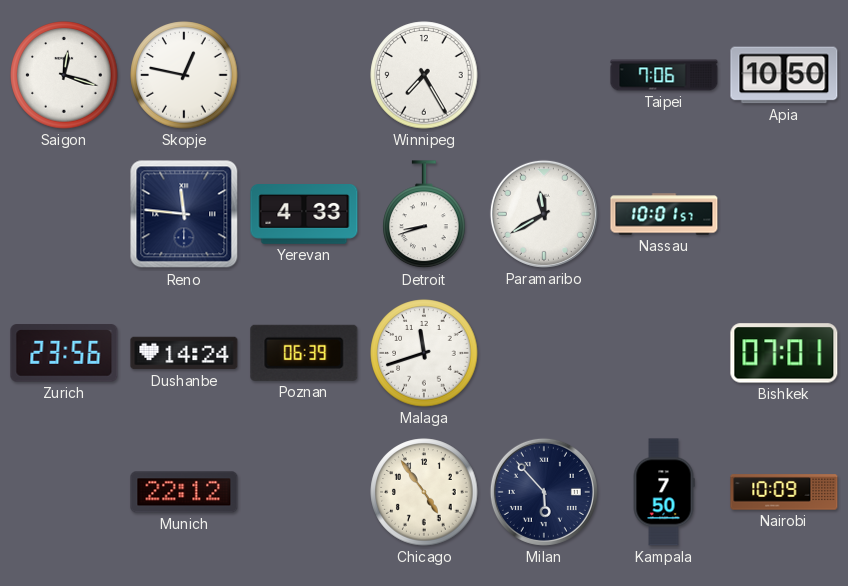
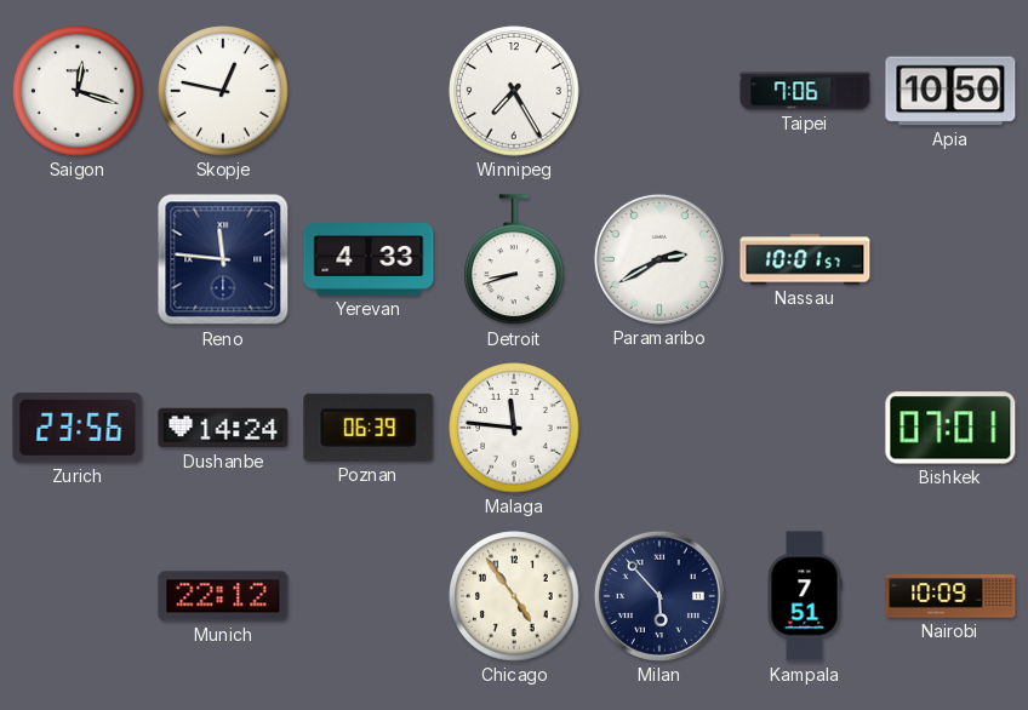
Paramaribo: 11:40 -> 2:40
Malaga: 11:42 -> 11:46
Kampala: 7:50 -> 7:51
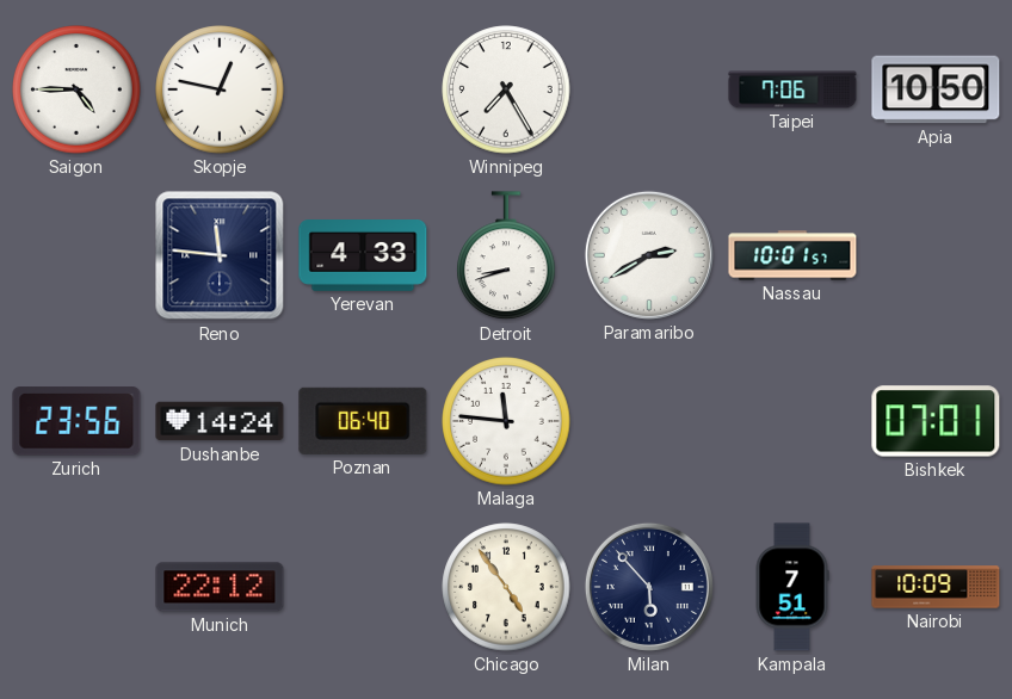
Saigon: 12:18 -> 4:45
Poznan: 06:39 -> 06:40
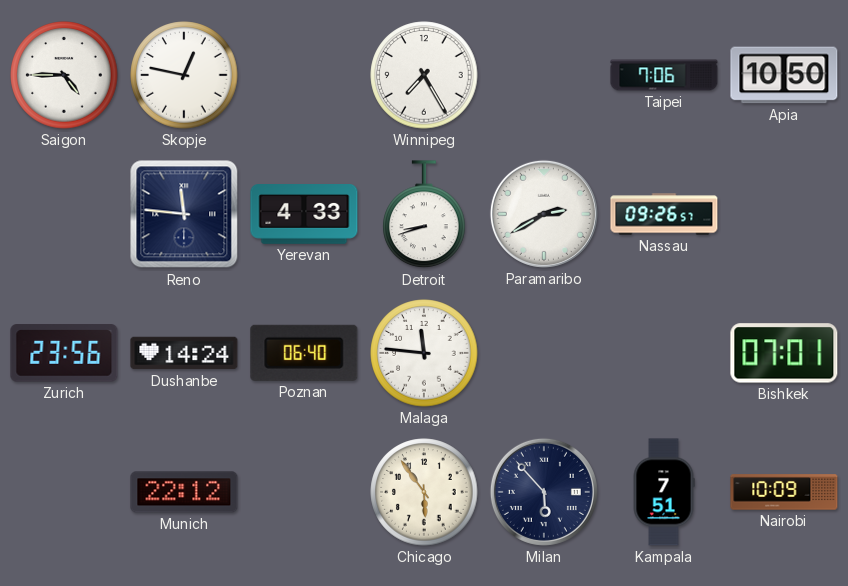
Nassau: 10:01 -> 09:26
Chicago: 4:54 -> 5:54
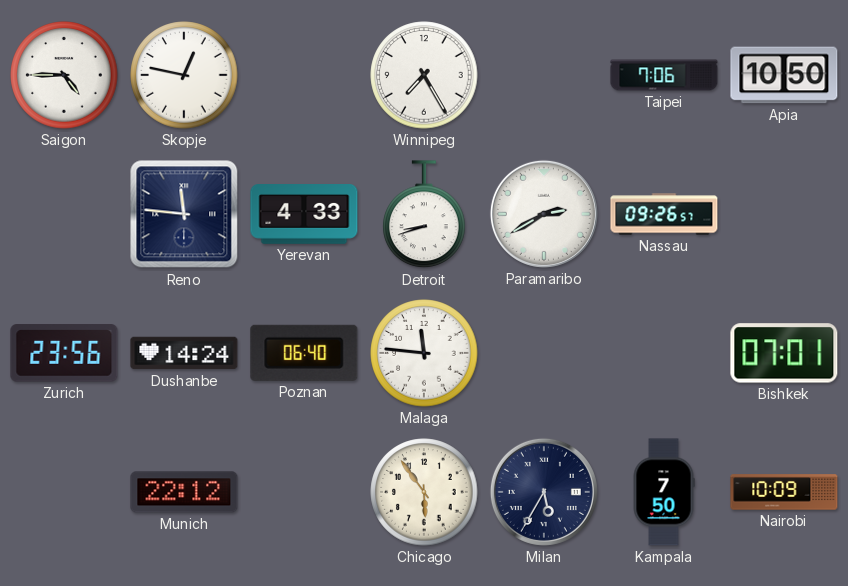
Milan: 5:53 -> 5:35
Kampala: 7:51 -> 7:50
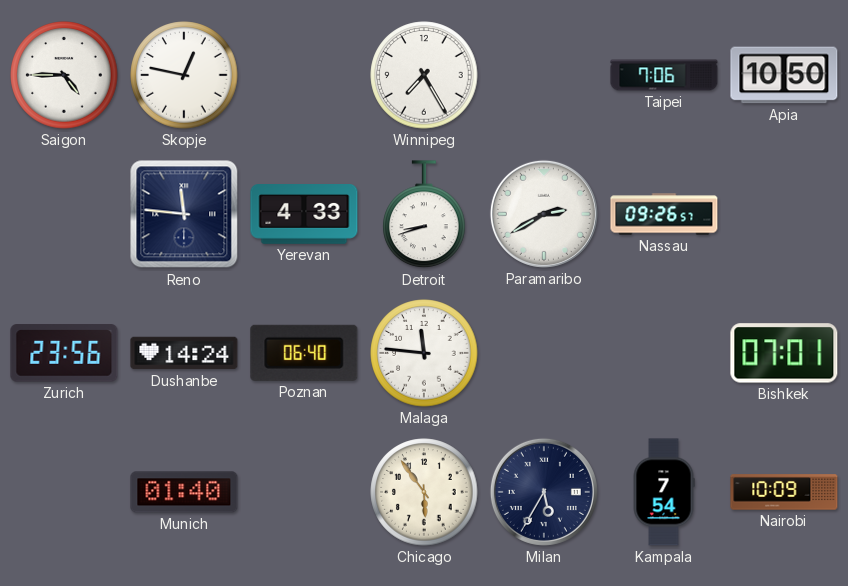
Munich: 22:12 -> 01:40
Kampala: 7:50 -> 7:54
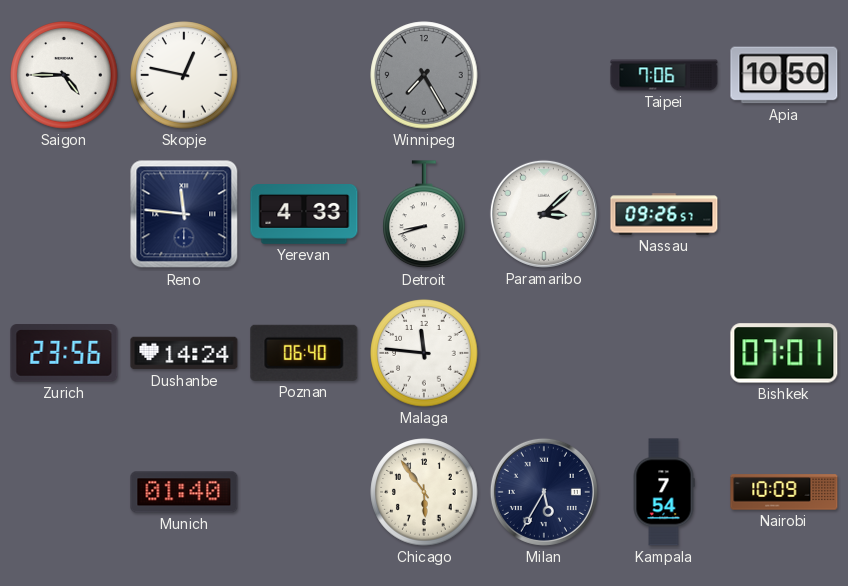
Winnipeg dial: white -> grey
Paramaribo: 2:40 -> 3:08
